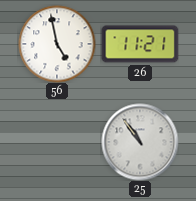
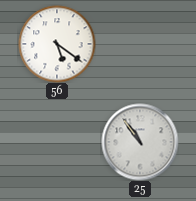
56: 4:58 -> 5:21
26: 11:21 -> none
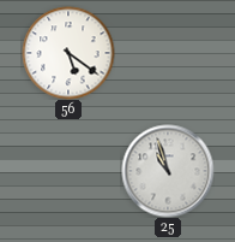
25: 10:54 -> 10:57
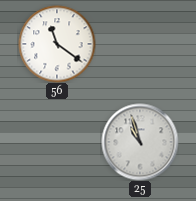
56: 5:21 -> 11:21
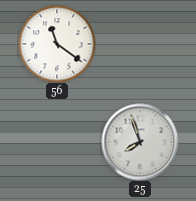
25: 10:57 -> 7:57
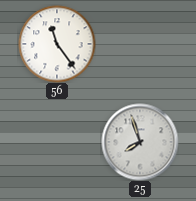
56: 11:21 -> 11:24
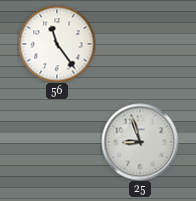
25: 7:57 -> 8:57
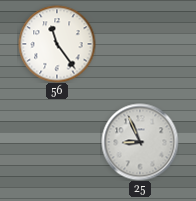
25: 8:57 -> 8:56
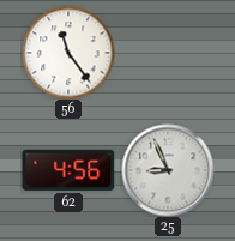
62: none -> 4:56
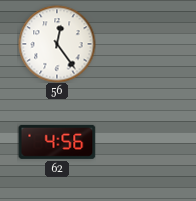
56: 11:24 -> 12:24
25: 8:56 -> none
